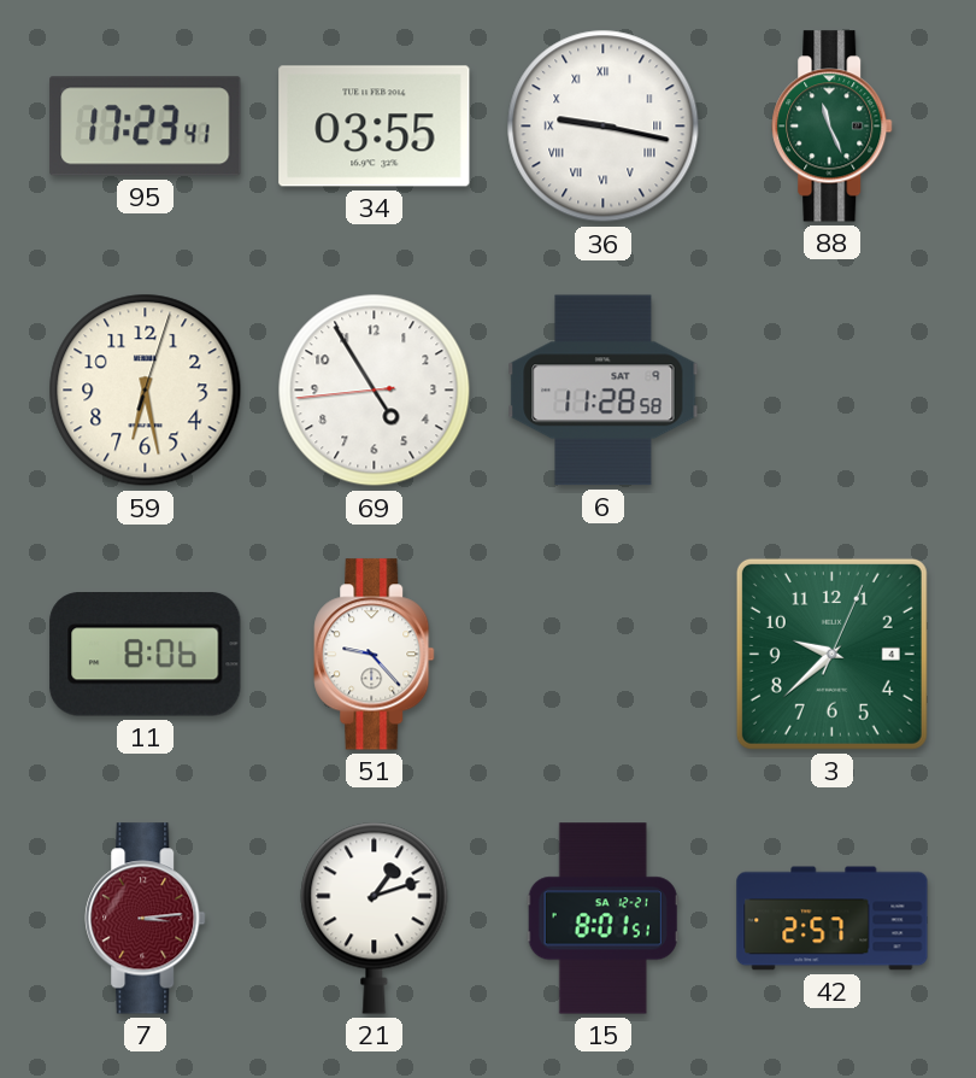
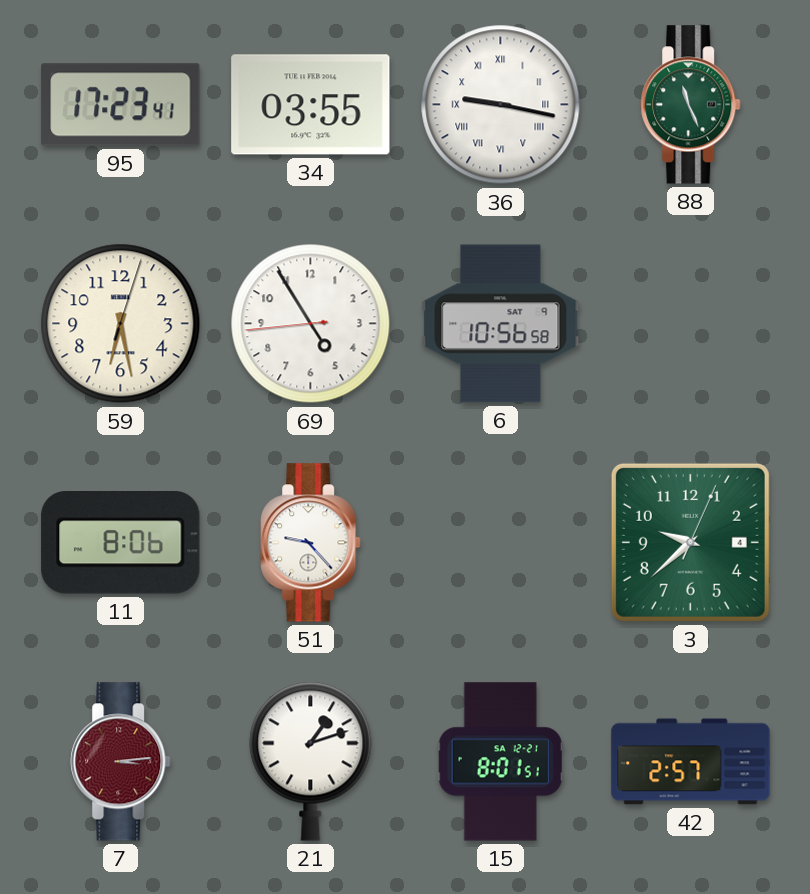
6: 11:28 -> 10:56
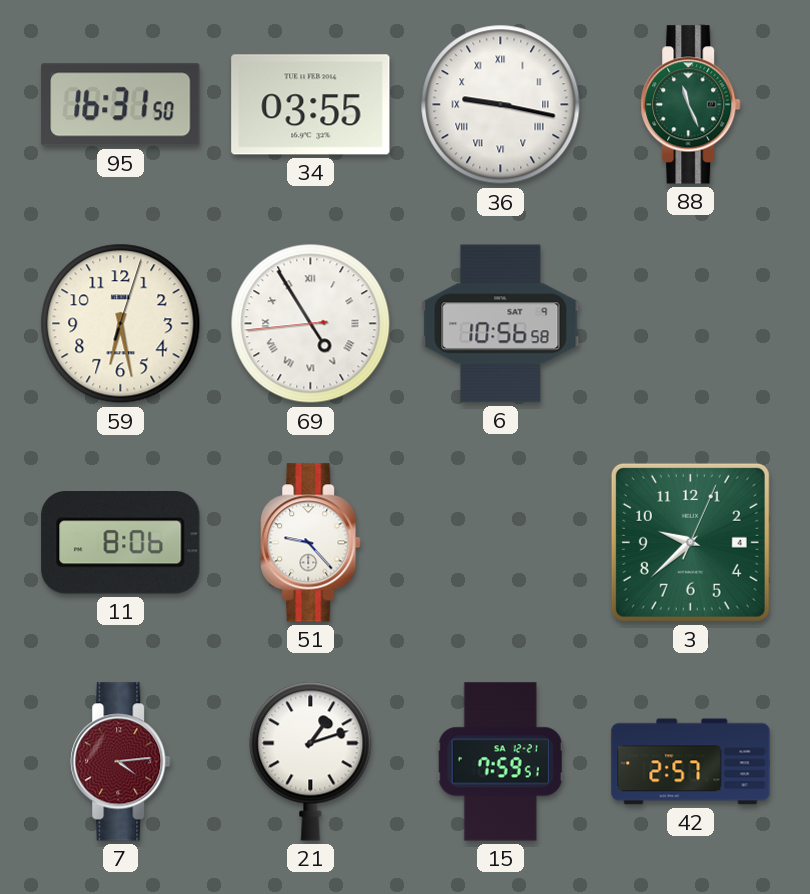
95: 17:23 -> 16:31
69 numerals: Arabic -> Roman
7: 3:14 -> 4:14
15: 8:01 -> 7:59
